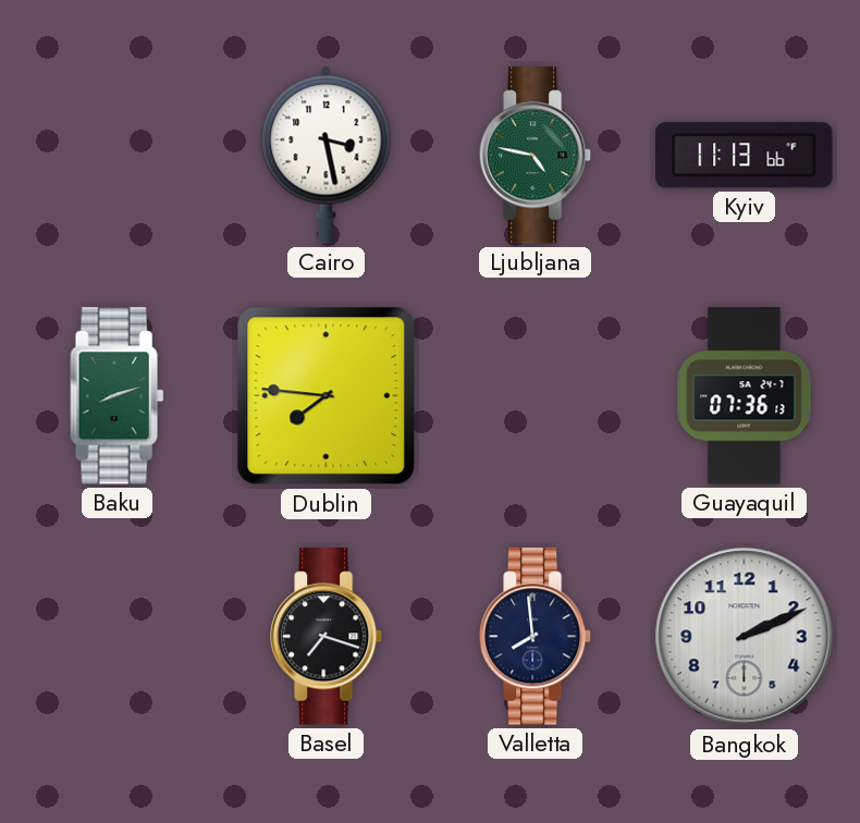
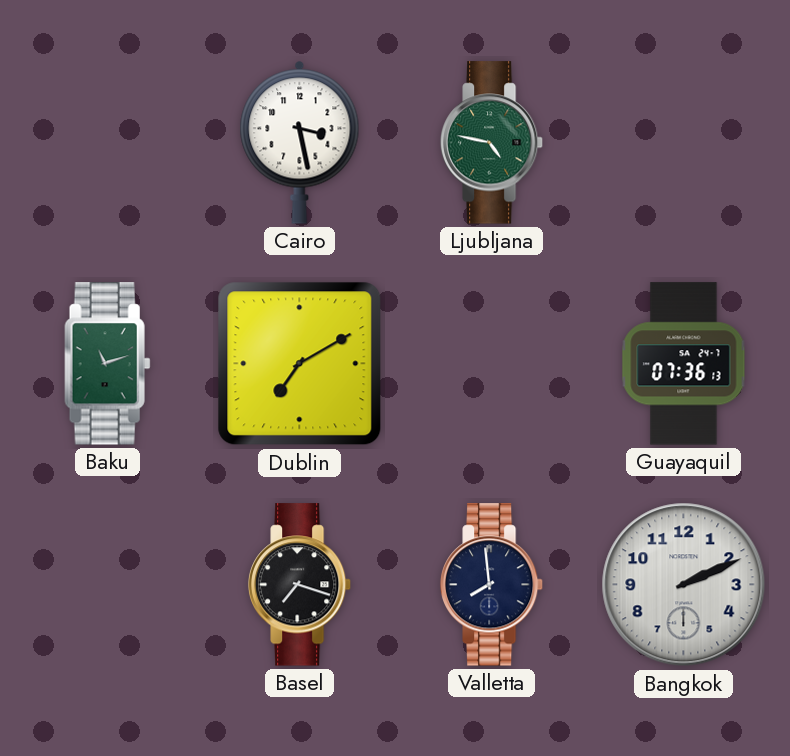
Kyiv: 11:13 -> none
Baku: 8:12 -> 11:12
Dublin: 7:46 -> 7:10
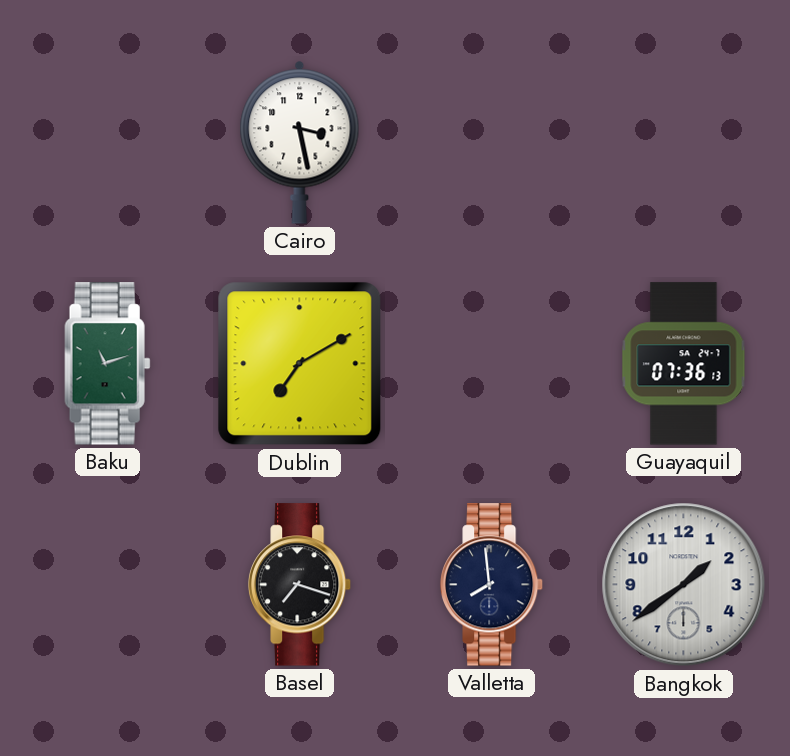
Ljubljana: 4:47 -> none
Bangkok: 2:11 -> 1:39
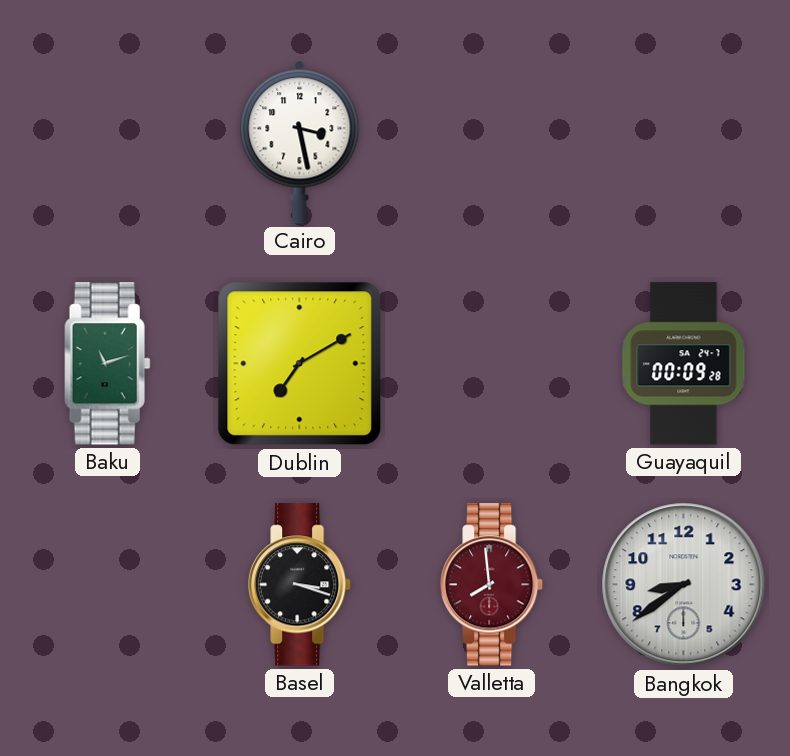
Guayaquil: 07:36 -> 00:09
Basel: 7:18 -> 3:18
Valletta dial: navy -> burgundy
Bangkok: 1:39 -> 8:39
